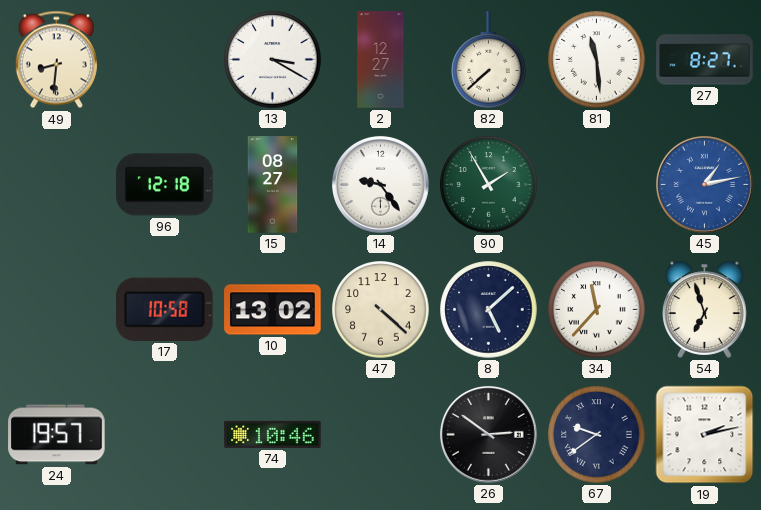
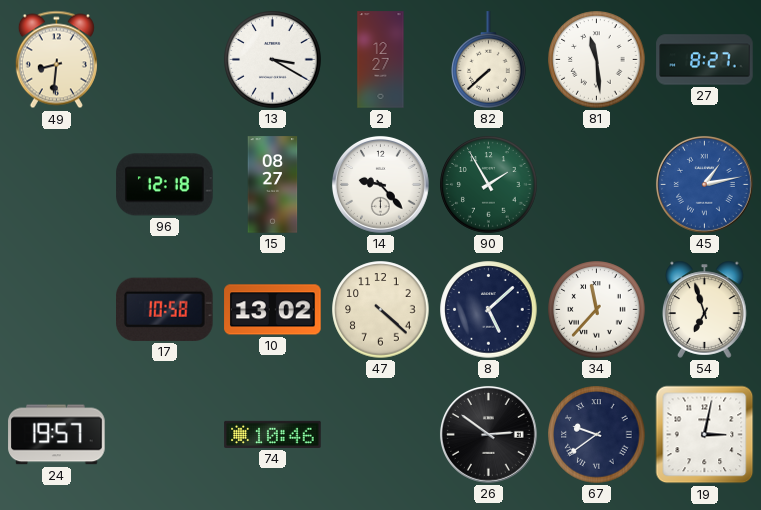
14: 9:24 -> 9:23
19: 2:13 -> 3:02
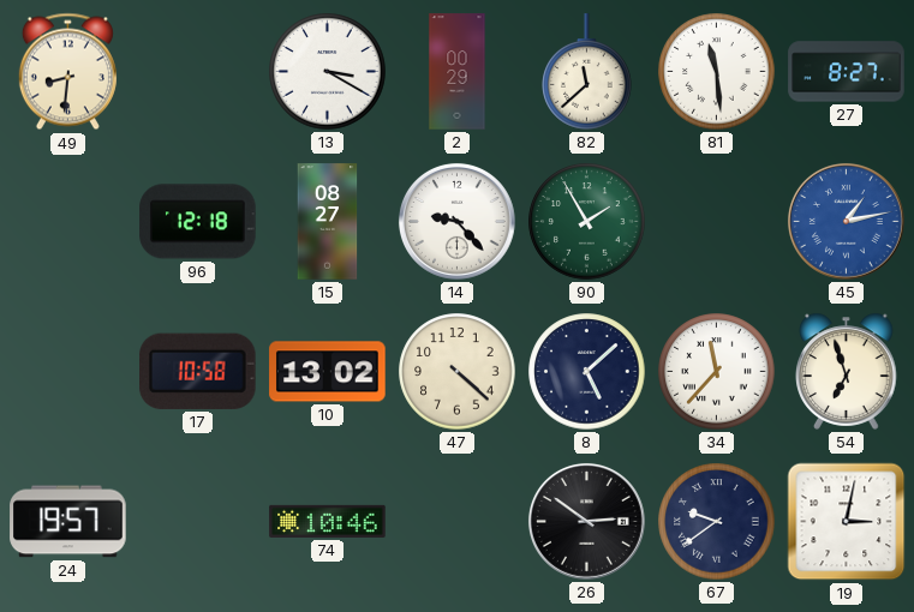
2: 12:27 -> 00:29
82: 7:38 -> 11:38
